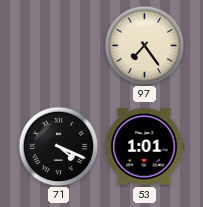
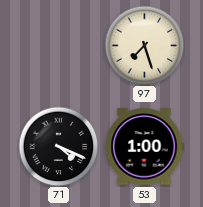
97: 7:24 -> 7:27
53: 1:01 -> 1:00
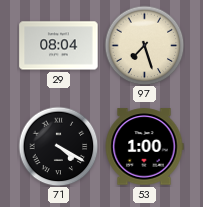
29: none -> 08:04
71: 4:19 -> 4:20
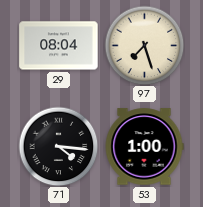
71: 4:20 -> 4:16
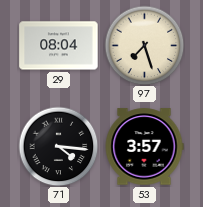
53: 1:00 -> 3:57
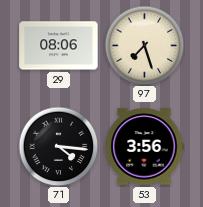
29: 08:04 -> 08:06
53: 3:57 -> 3:56
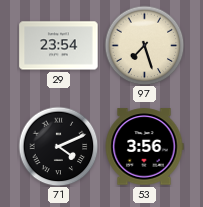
29: 08:06 -> 23:54
71: 4:16 -> 4:11
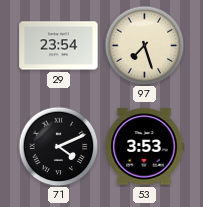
53: 3:56 -> 3:53
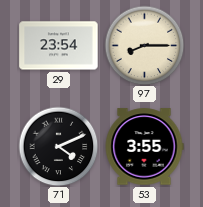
97: 7:27 -> 8:15
53: 3:53 -> 3:55
